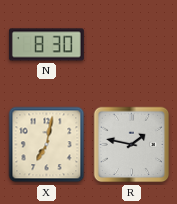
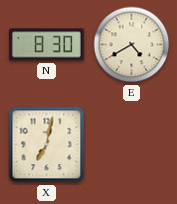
E: none -> 4:40
R: 1:47 -> none
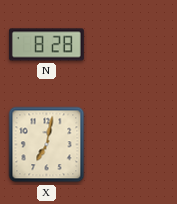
N: 8:30 -> 8:28
E: 4:40 -> none
